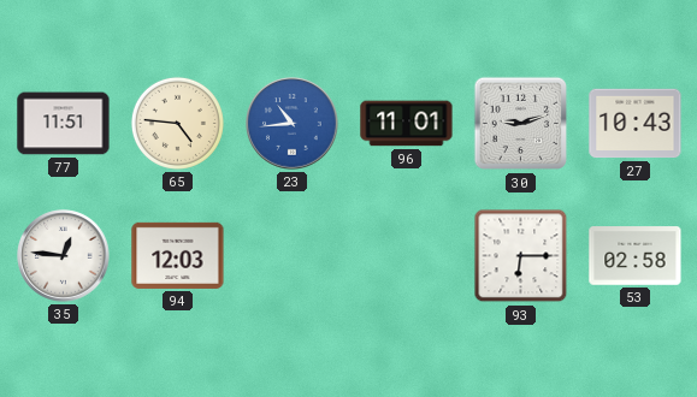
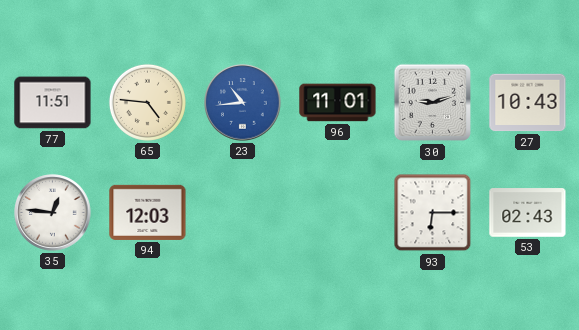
53: 02:58 -> 02:43
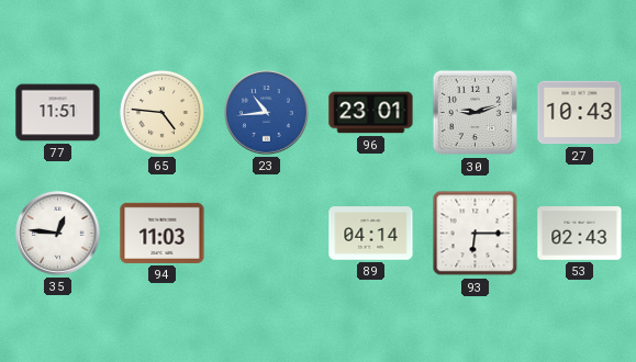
96: 11:01 -> 23:01
94: 12:03 -> 11:03
89: none -> 04:14
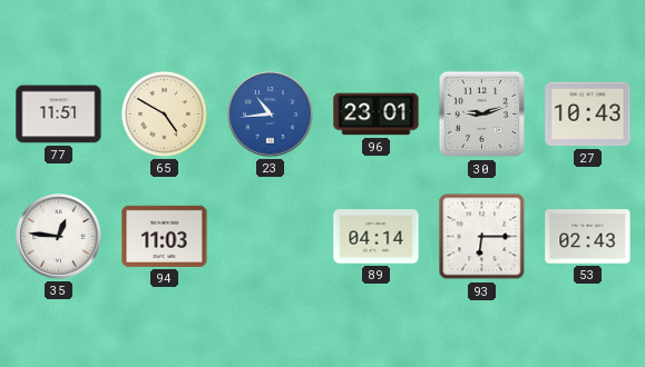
65: 4:46 -> 4:50
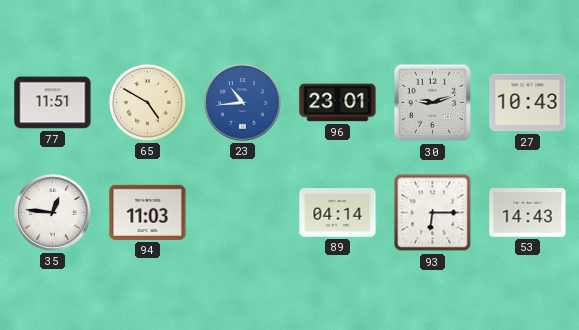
53: 02:43 -> 14:43
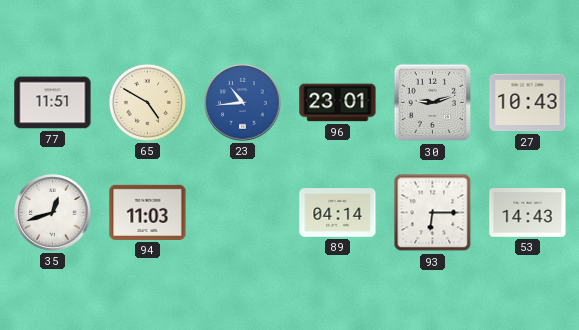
35: 12:46 -> 12:42
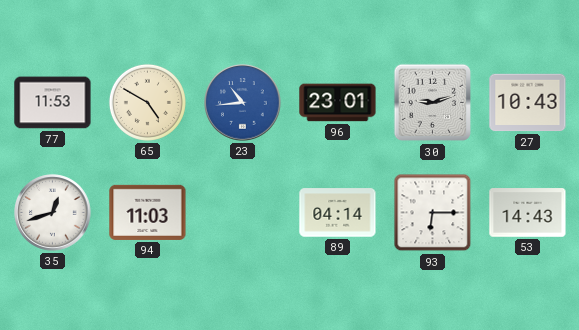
77: 11:51 -> 11:53
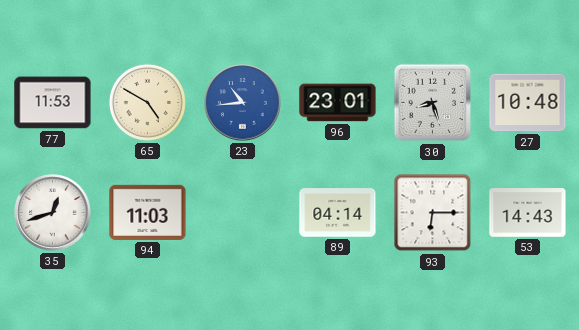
30: 9:12 -> 8:27
27: 10:43 -> 10:48
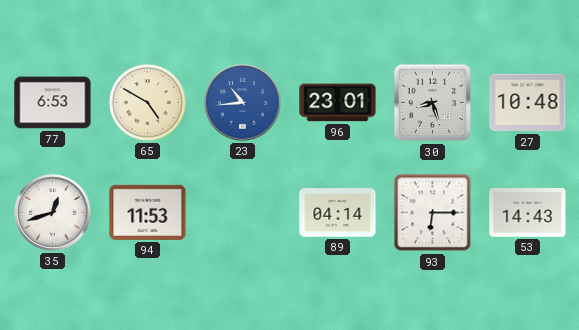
77: 11:53 -> 6:53
94: 11:03 -> 11:53
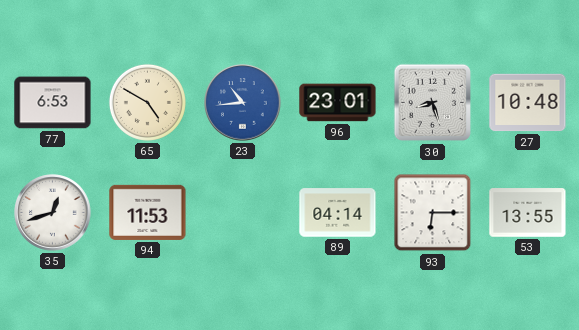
53: 14:43 -> 13:55
